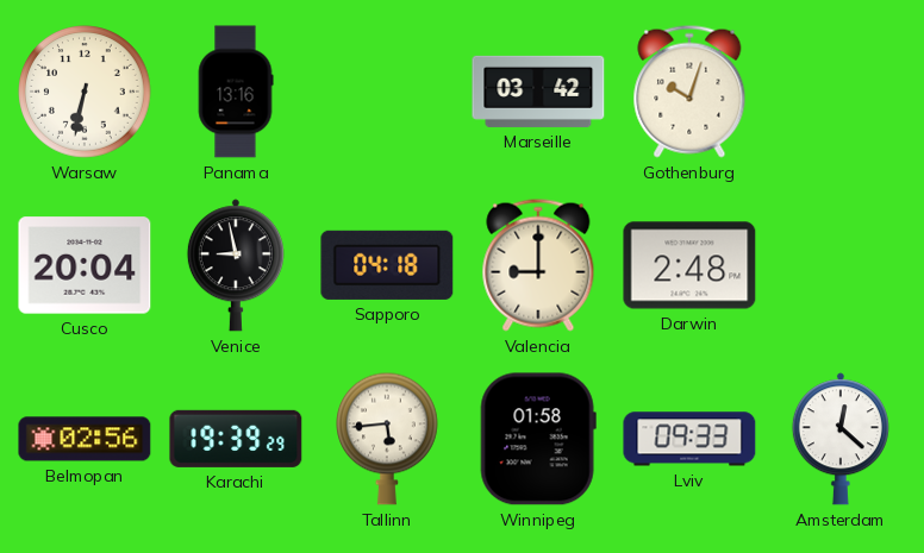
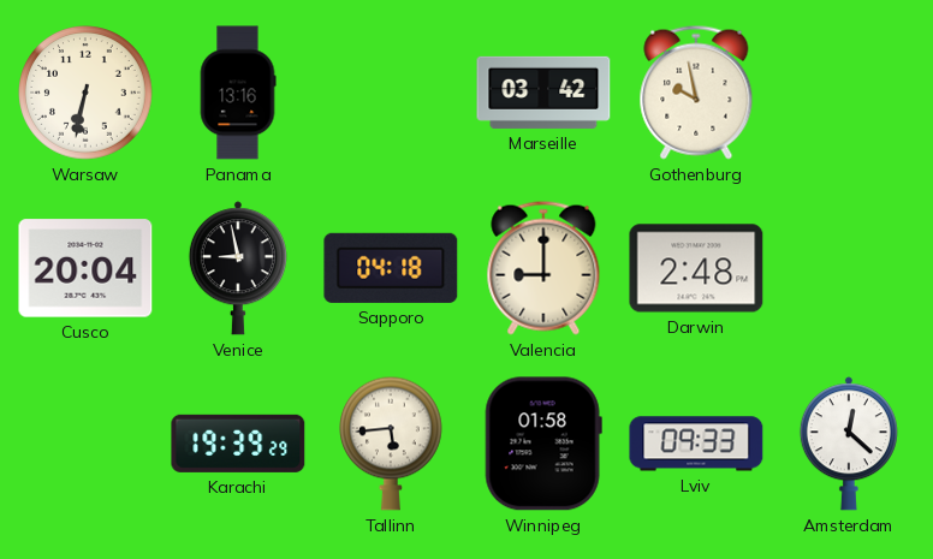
Gothenburg: 10:03 -> 9:58
Belmopan: 02:56 -> none
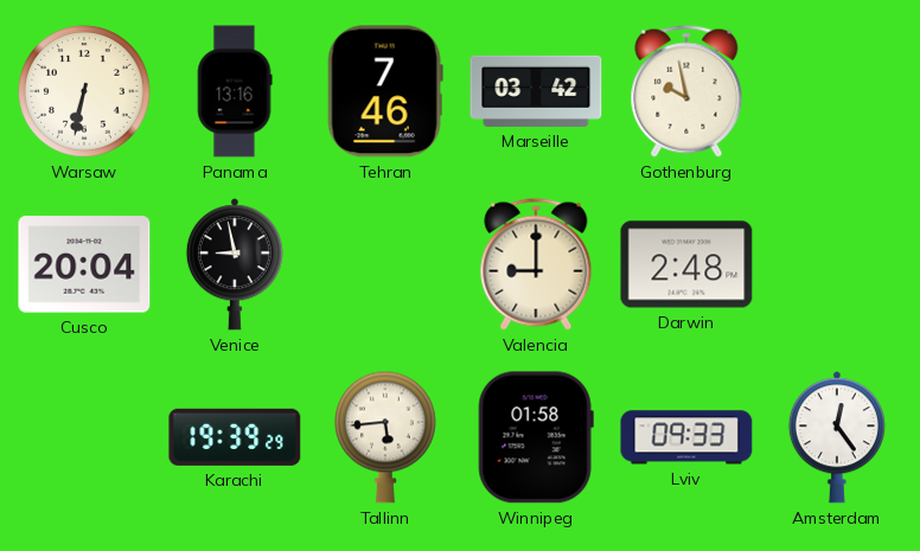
Tehran: none -> 7:46
Sapporo: 04:18 -> none
Amsterdam: 12:22 -> 12:24
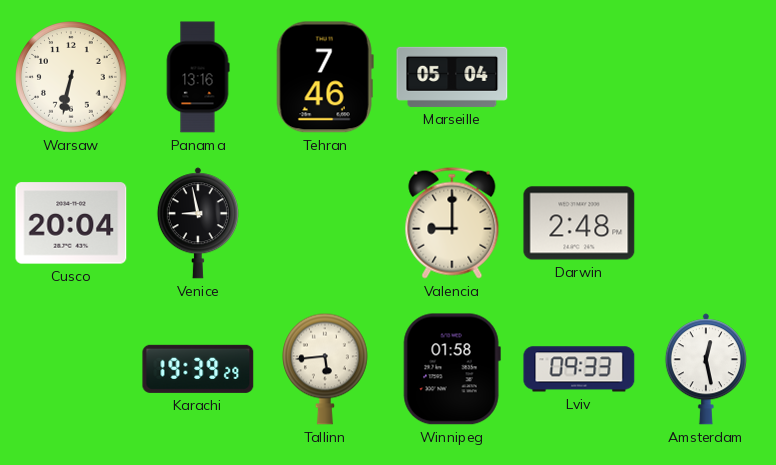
Marseille: 03:42 -> 05:04
Gothenburg: 9:58 -> none
Amsterdam: 12:24 -> 12:28
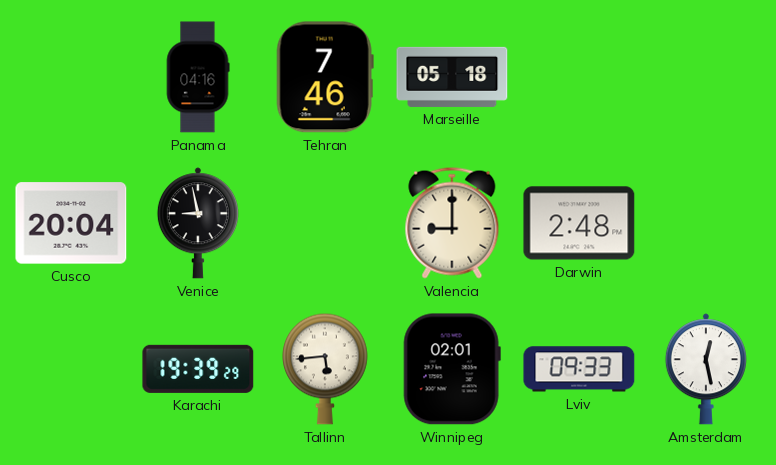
Warsaw: 6:32 -> none
Panama: 13:16 -> 04:16
Marseille: 05:04 -> 05:18
Winnipeg: 01:58 -> 02:01
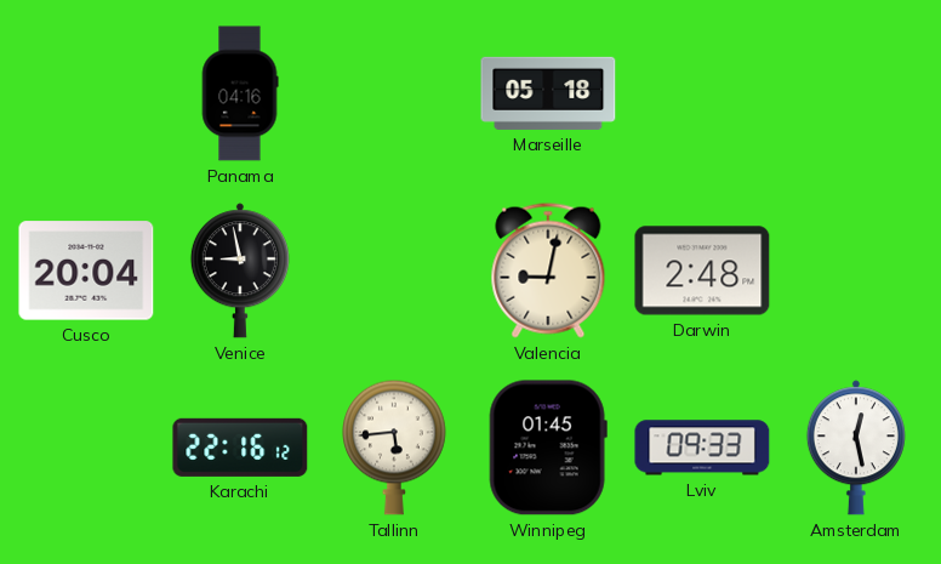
Tehran: 7:46 -> none
Valencia: 9:00 -> 9:02
Karachi: 19:39 -> 22:16
Winnipeg: 02:01 -> 01:45
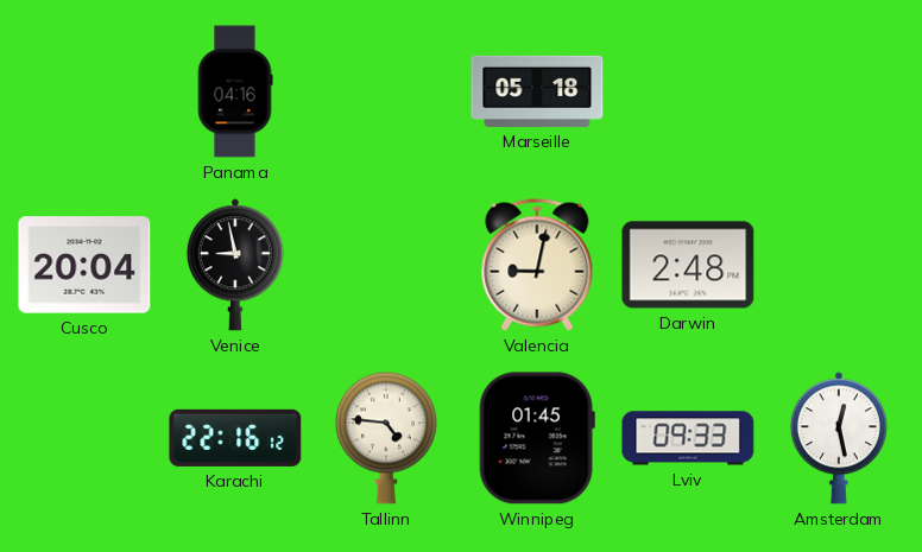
Tallinn: 5:44 -> 4:46
